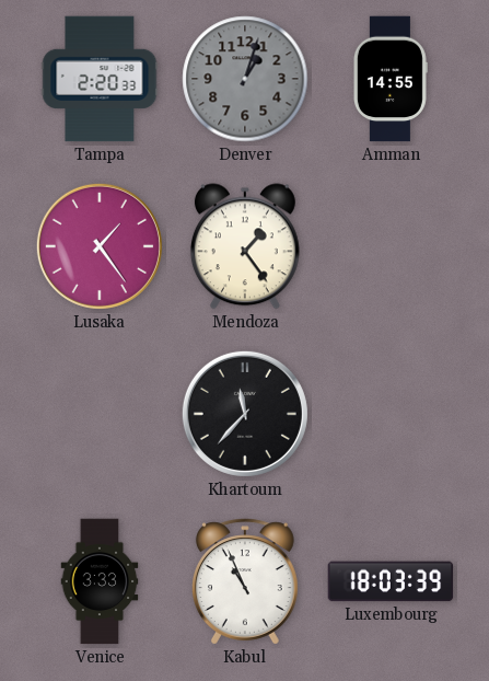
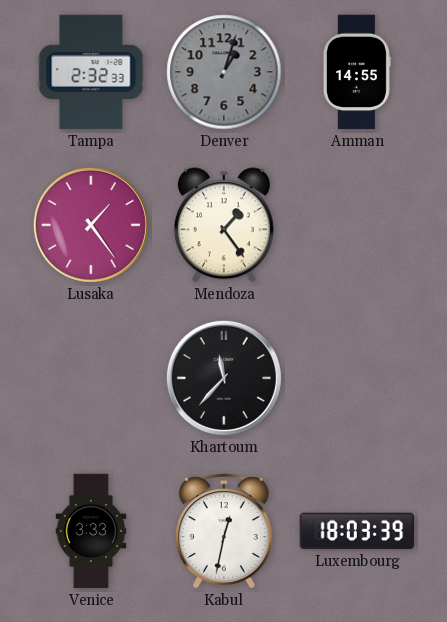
Tampa: 2:20 -> 2:32
Kabul: 10:56 -> 12:32
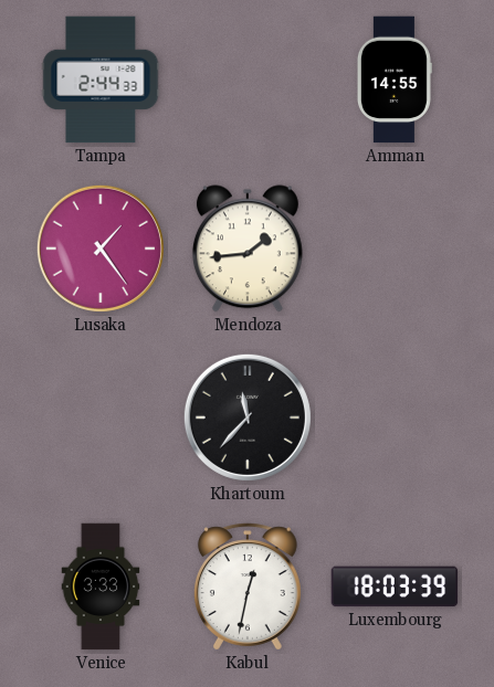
Tampa: 2:32 -> 2:44
Denver: 1:03 -> none
Mendoza: 1:24 -> 1:44
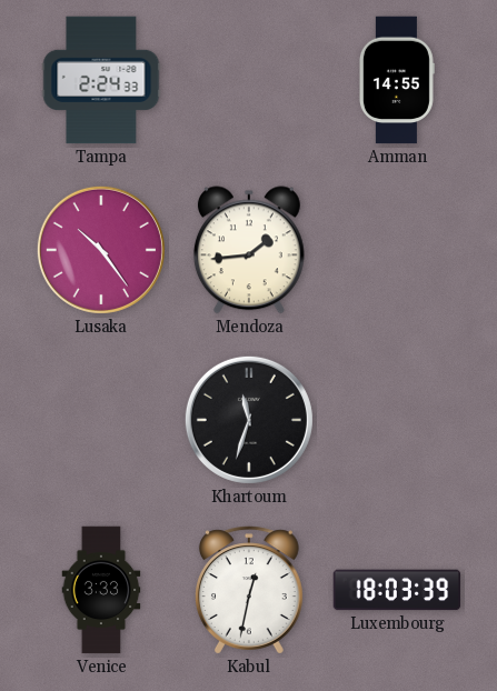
Tampa: 2:44 -> 2:24
Lusaka: 1:24 -> 10:24
Khartoum: 11:37 -> 11:33
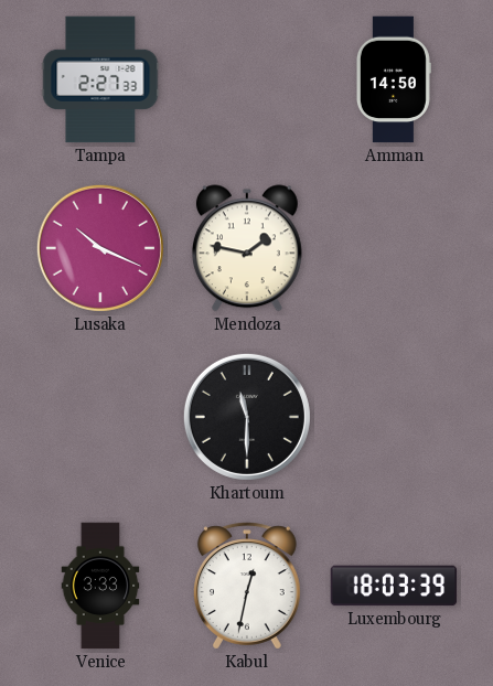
Tampa: 2:24 -> 2:27
Amman: 14:55 -> 14:50
Lusaka: 10:24 -> 10:19
Mendoza: 1:44 -> 1:47
Khartoum: 11:33 -> 11:30
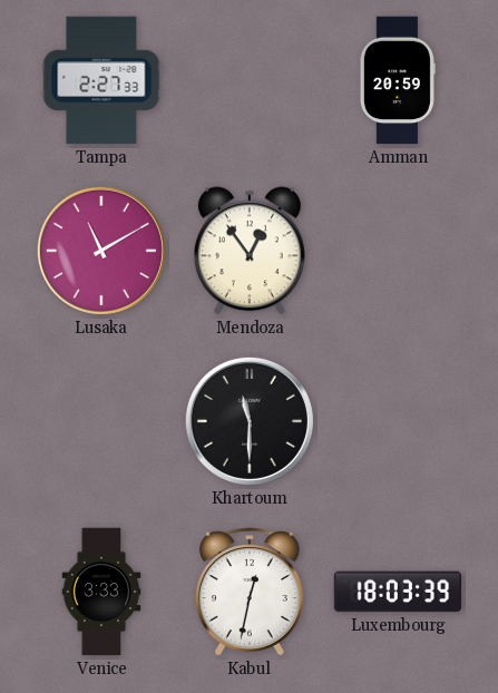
Amman: 14:50 -> 20:59
Lusaka: 10:19 -> 11:10
Mendoza: 1:47 -> 12:54
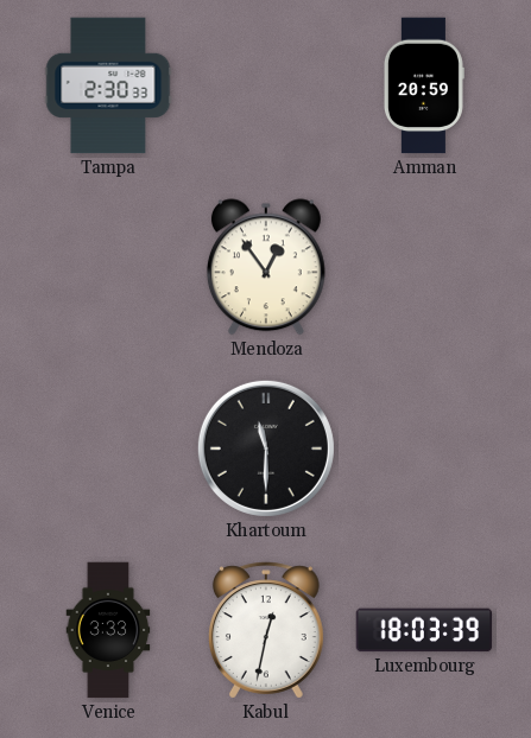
Tampa: 2:27 -> 2:30
Lusaka: 11:10 -> none
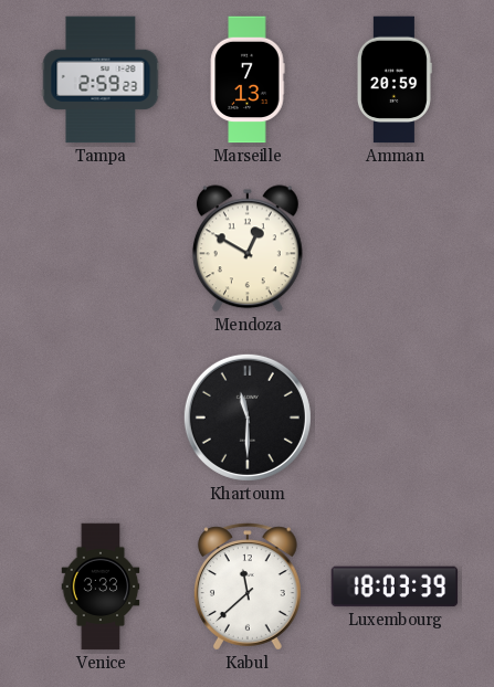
Tampa: 2:30 -> 2:59
Marseille: none -> 7:13
Mendoza: 12:54 -> 12:50
Kabul: 12:32 -> 11:38
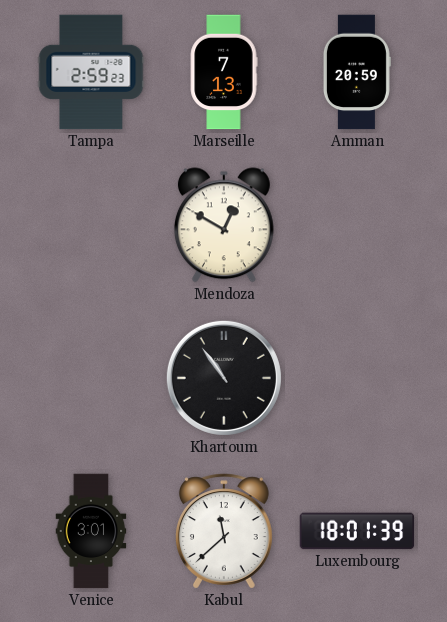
Khartoum: 11:30 -> 10:54
Venice: 3:33 -> 3:01
Luxembourg: 18:03 -> 18:01
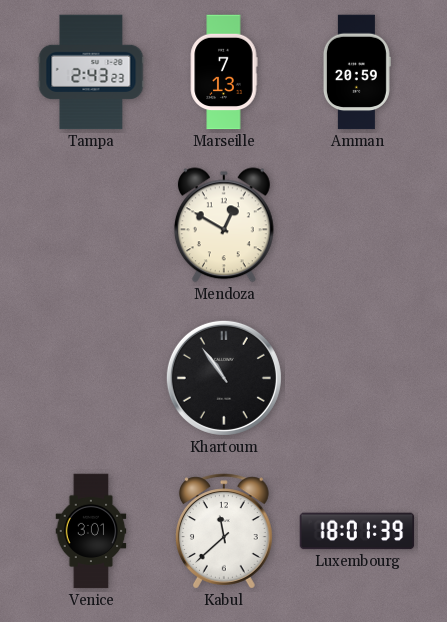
Tampa: 2:59 -> 2:43
